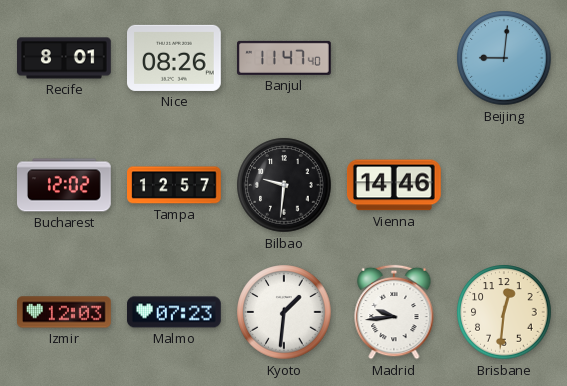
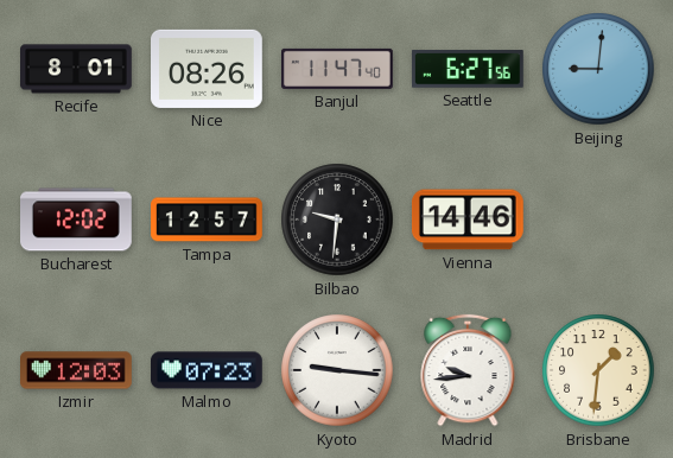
Seattle: none -> 6:27
Kyoto: 1:31 -> 9:16
Brisbane: 12:31 -> 1:31
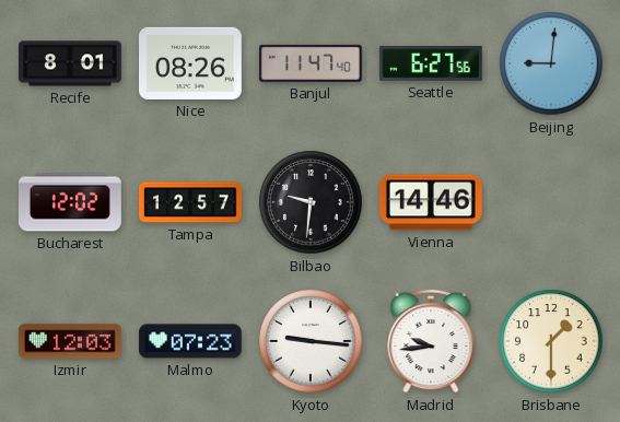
Brisbane: 1:31 -> 1:30
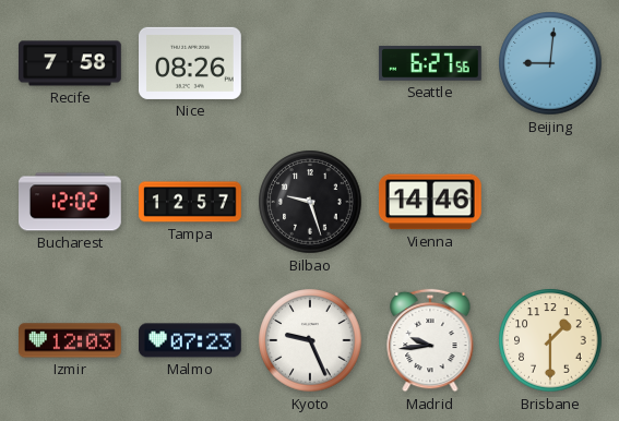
Recife: 8:01 -> 7:58
Banjul: 11:47 -> none
Bilbao: 9:31 -> 9:27
Kyoto: 9:16 -> 9:26
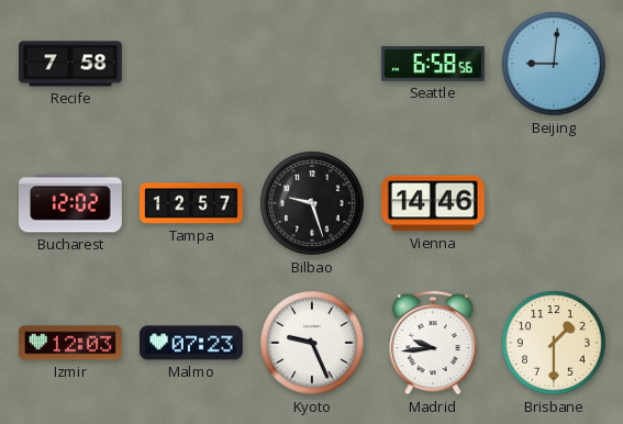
Nice: 08:26 -> none
Seattle: 6:27 -> 6:58
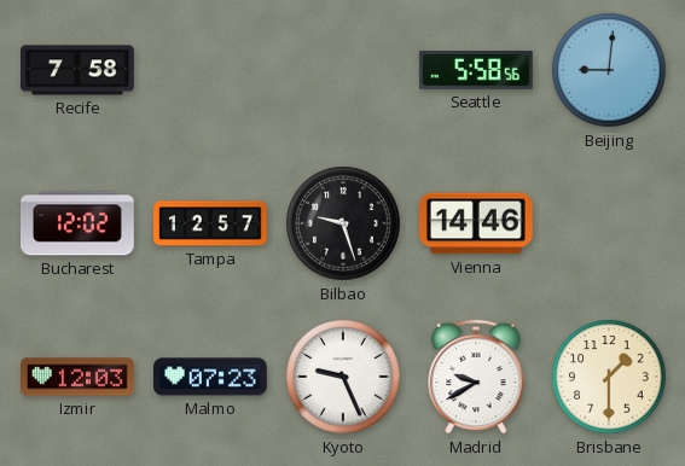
Seattle: 6:58 -> 5:58
Madrid: 9:44 -> 9:40
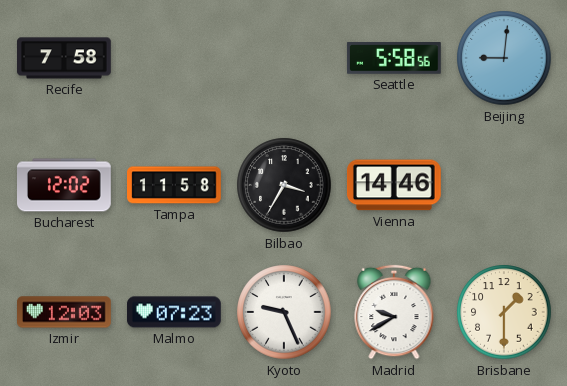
Tampa: 12:57 -> 11:58
Bilbao: 9:27 -> 3:35
